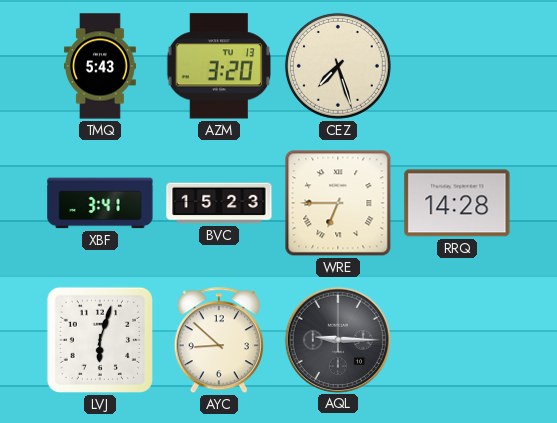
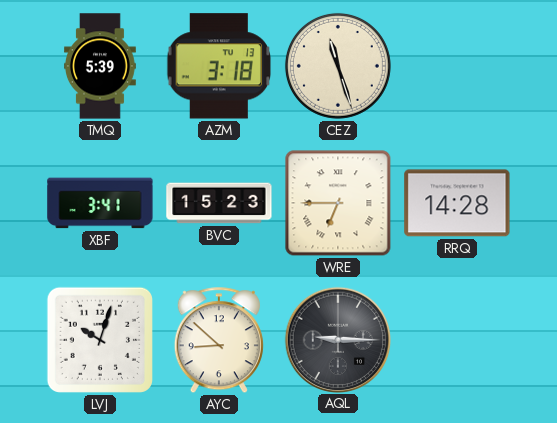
TMQ: 5:43 -> 5:39
AZM: 3:20 -> 3:18
CEZ: 7:27 -> 11:27
LVJ: 6:03 -> 10:03
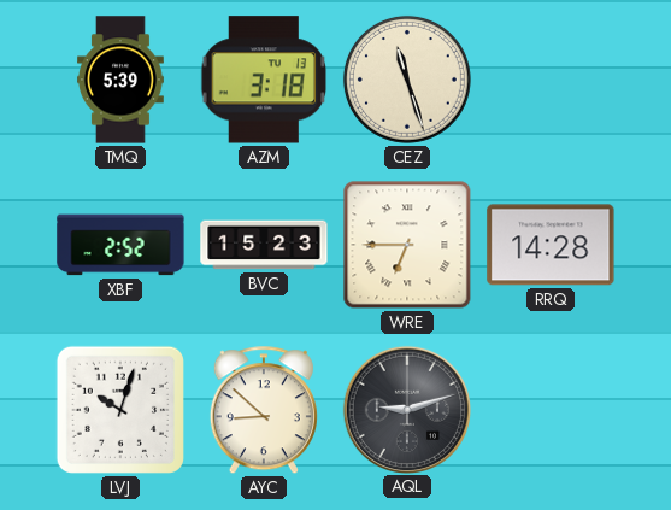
XBF: 3:41 -> 2:52
AQL: 9:15 -> 9:12
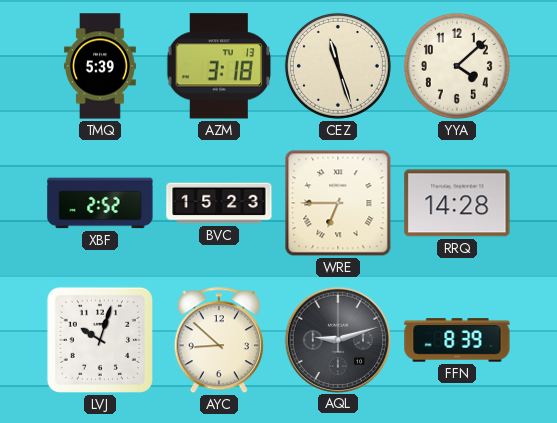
YYA: none -> 4:08
FFN: none -> 8:39
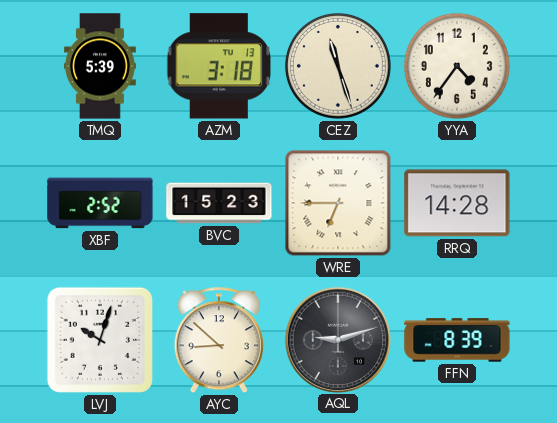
YYA: 4:08 -> 4:36
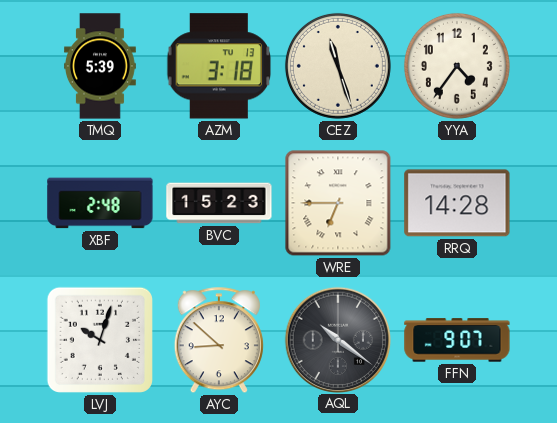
XBF: 2:52 -> 2:48
AQL: 9:12 -> 10:21
FFN: 8:39 -> 9:07
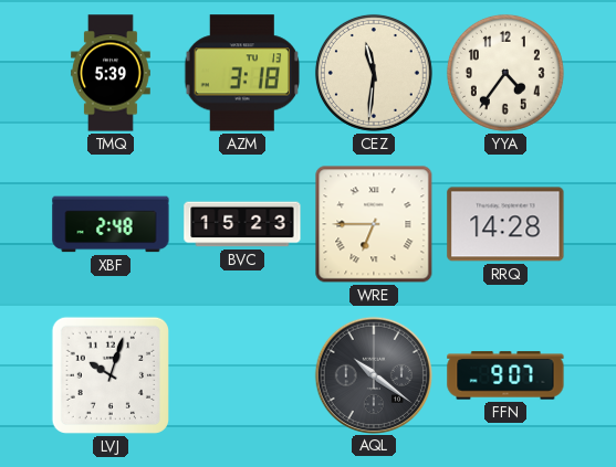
CEZ: 11:27 -> 11:31
AYC: 8:52 -> none
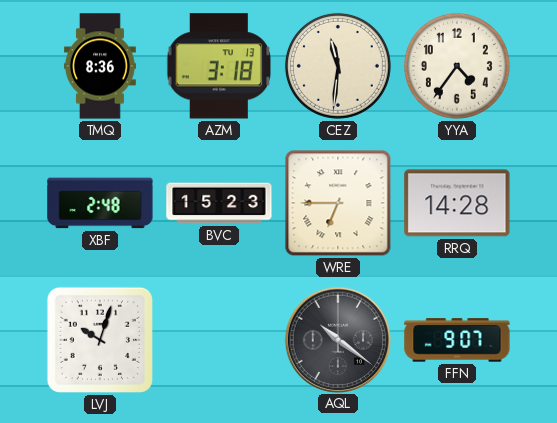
TMQ: 5:39 -> 8:36
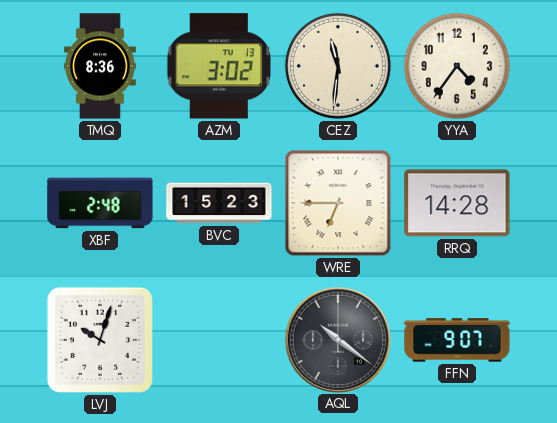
AZM: 3:18 -> 3:02
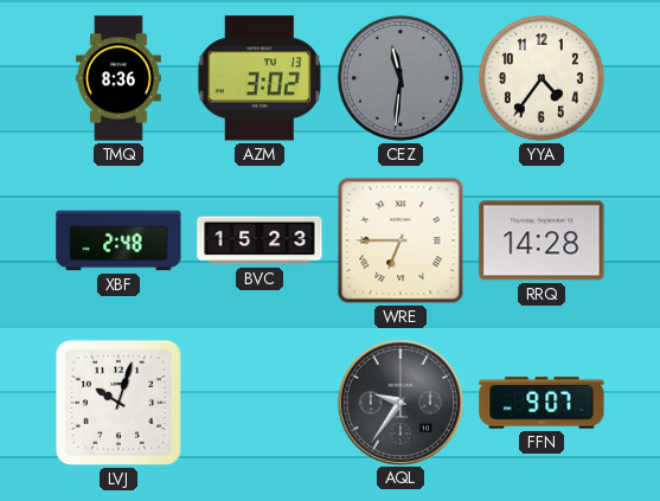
CEZ dial: cream -> grey
AQL: 10:21 -> 9:36
